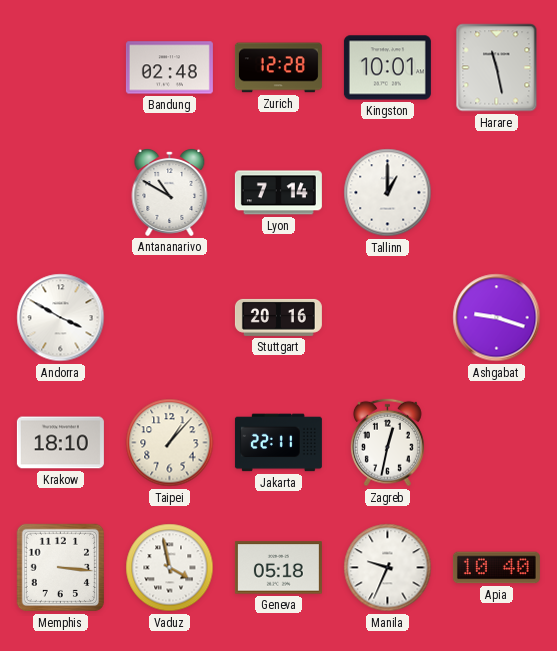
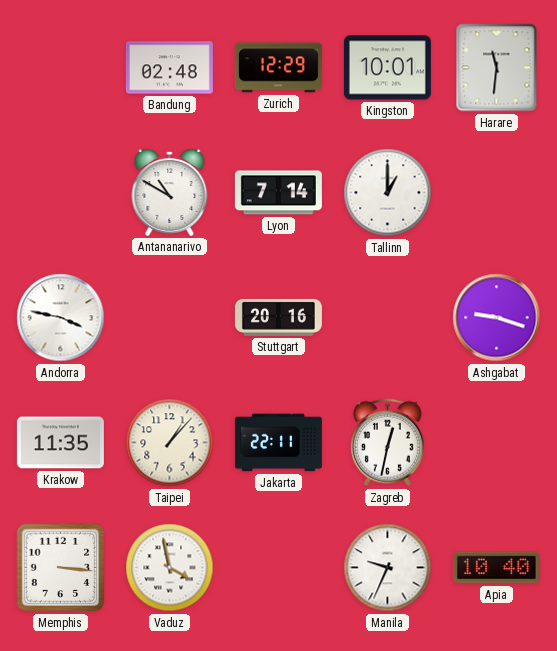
Zurich: 12:28 -> 12:29
Harare: 11:28 -> 11:31
Andorra: 3:50 -> 3:47
Krakow: 18:10 -> 11:35
Geneva: 05:18 -> none
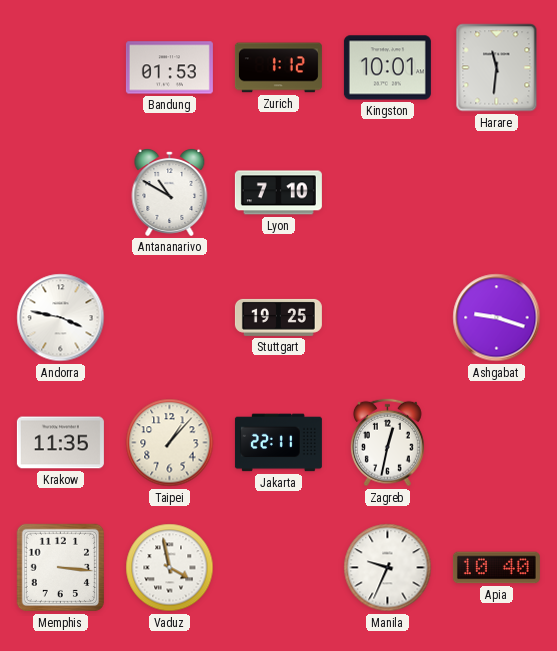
Bandung: 02:48 -> 01:53
Zurich: 12:29 -> 1:12
Lyon: 7:14 -> 7:10
Tallinn: 1:00 -> none
Stuttgart: 20:16 -> 19:25
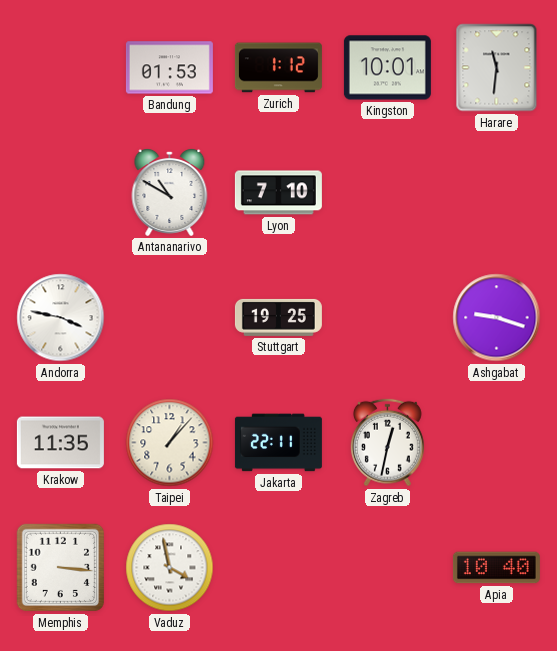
Manila: 9:34 -> none
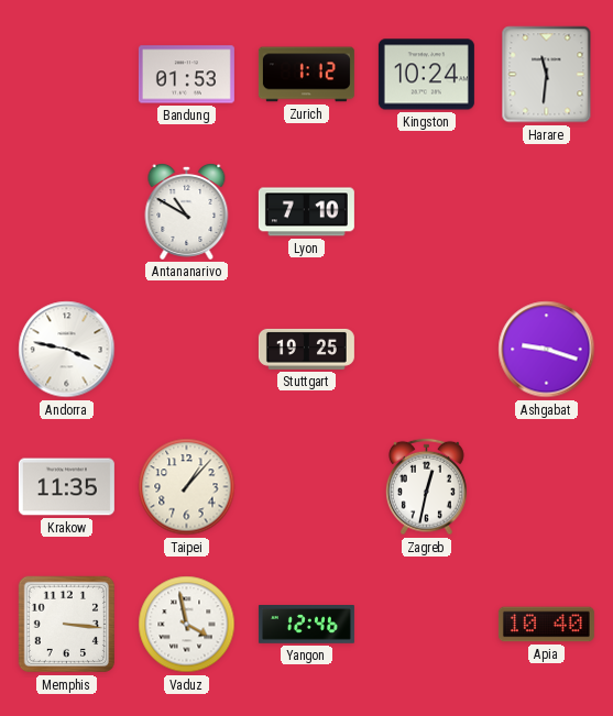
Kingston: 10:01 -> 10:24
Jakarta: 22:11 -> none
Yangon: none -> 12:46
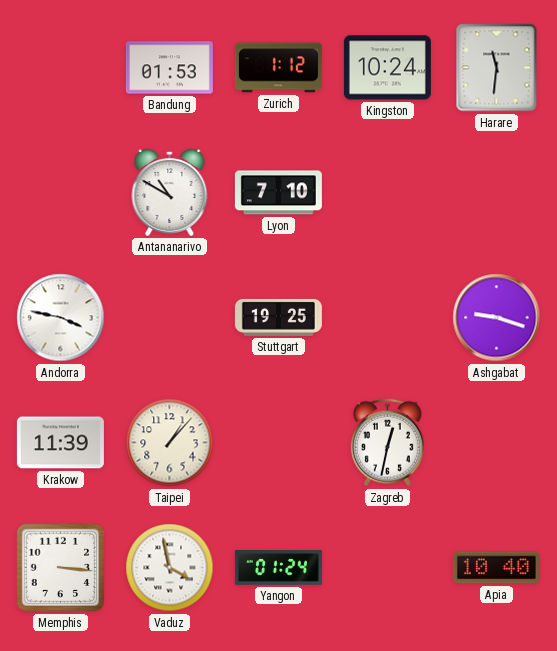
Krakow: 11:35 -> 11:39
Yangon: 12:46 -> 01:24
